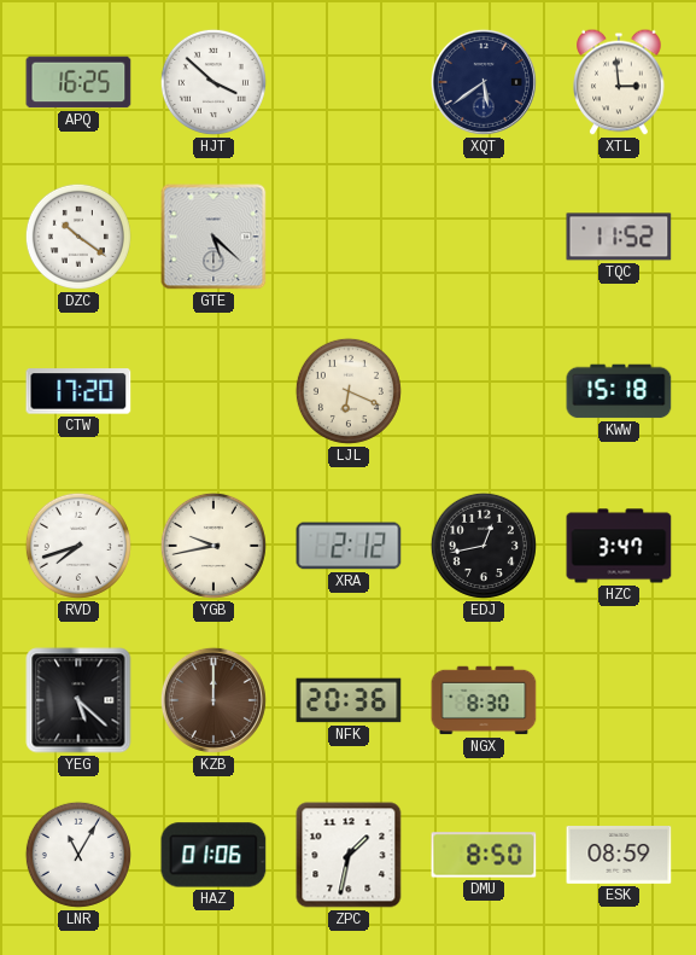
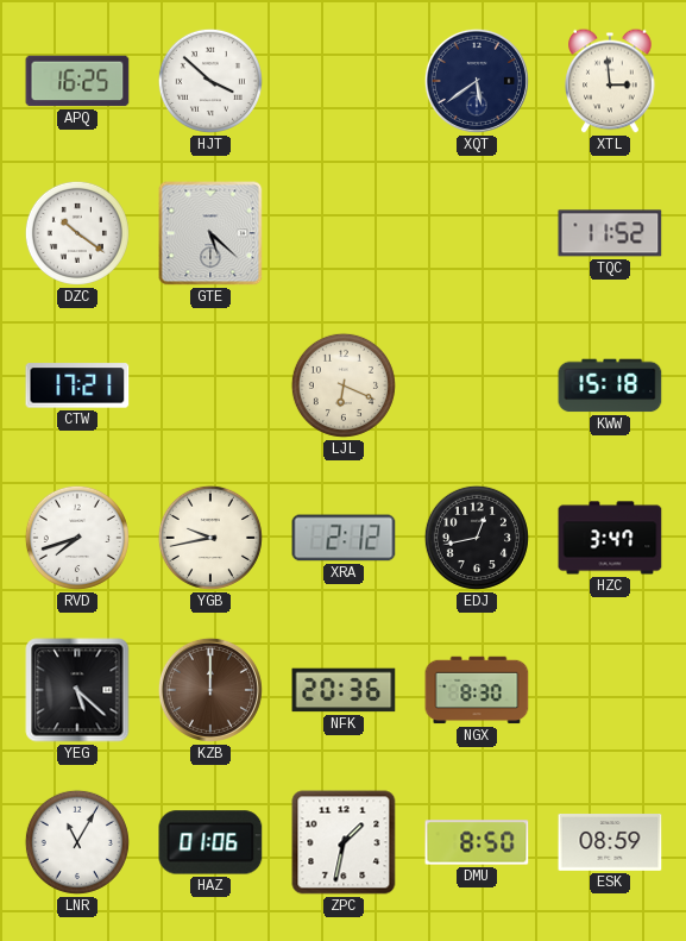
CTW: 17:20 -> 17:21
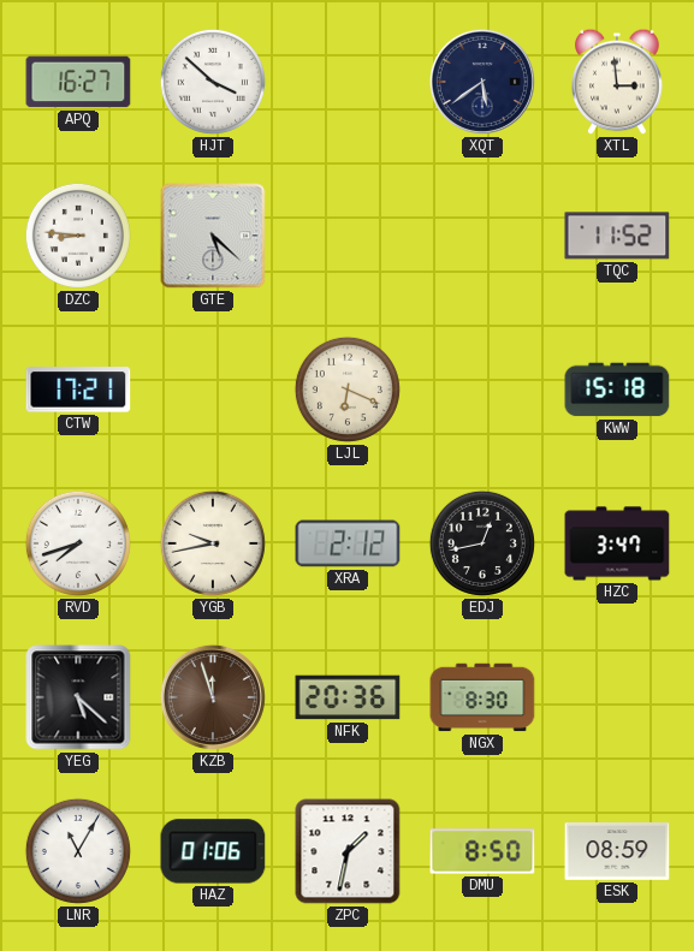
APQ: 16:25 -> 16:27
DZC: 10:21 -> 8:46
KZB: 12:00 -> 11:57
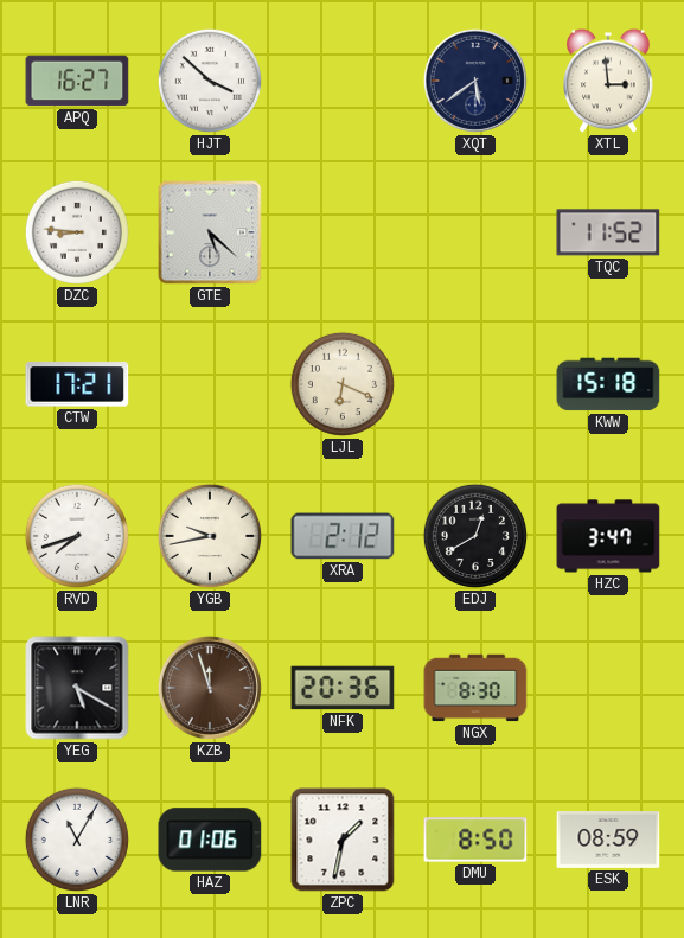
EDJ: 12:43 -> 12:40
YEG: 5:22 -> 5:20
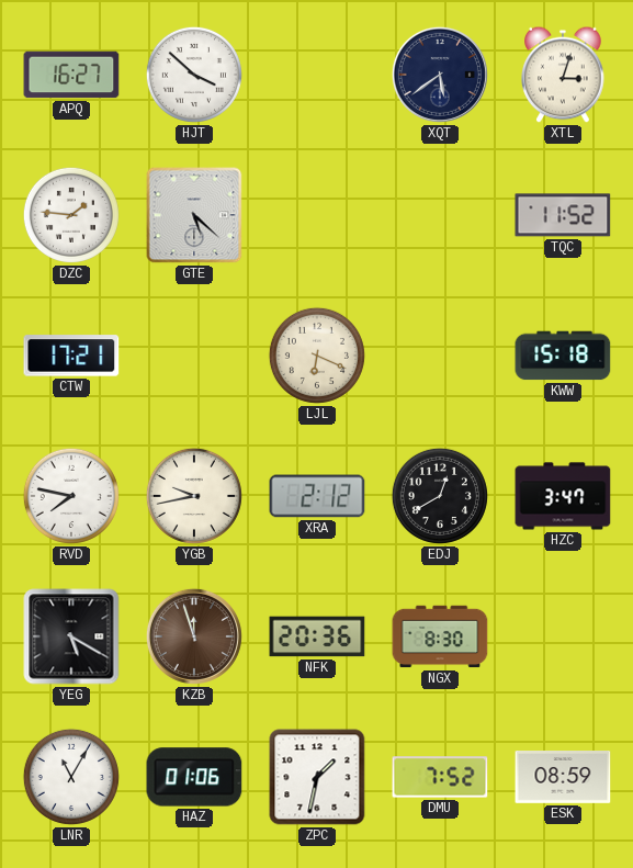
XTL: 2:59 -> 3:03
DZC: 8:46 -> 1:46
RVD: 7:42 -> 7:47
DMU: 8:50 -> 7:52
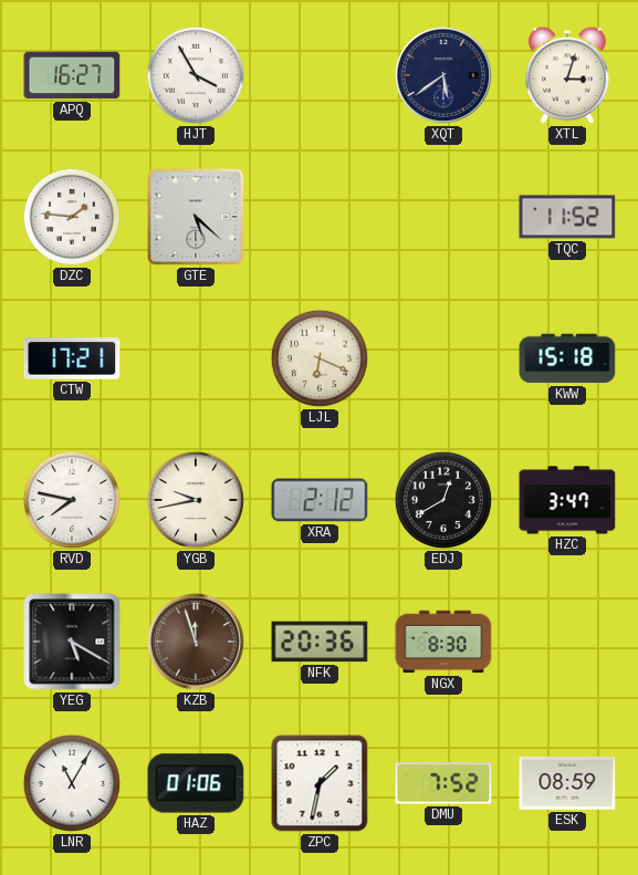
HJT: 3:52 -> 3:55
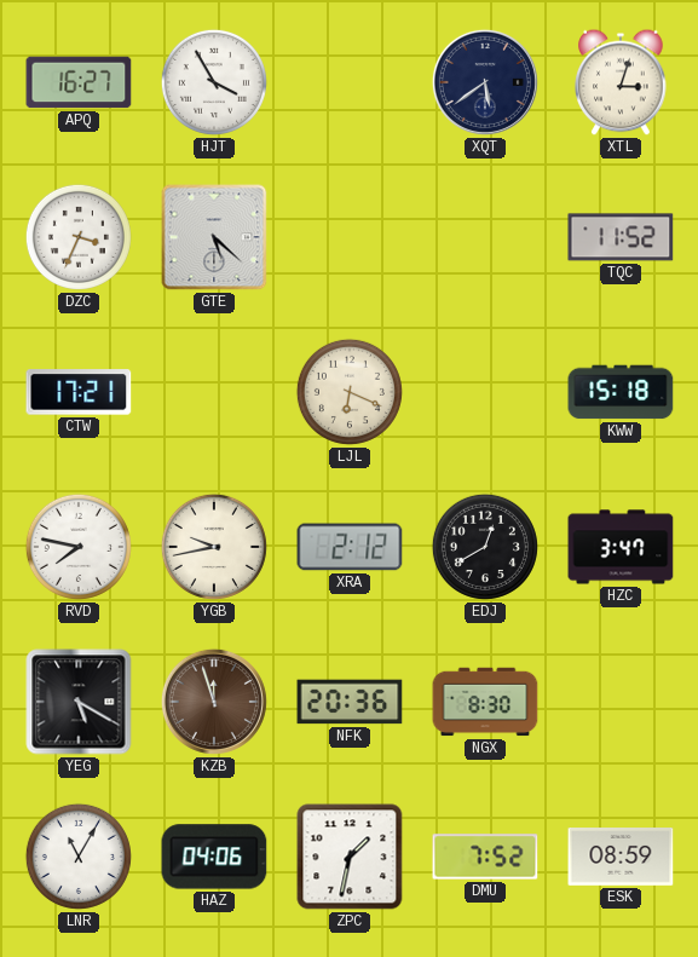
DZC: 1:46 -> 3:34
HAZ: 01:06 -> 04:06
